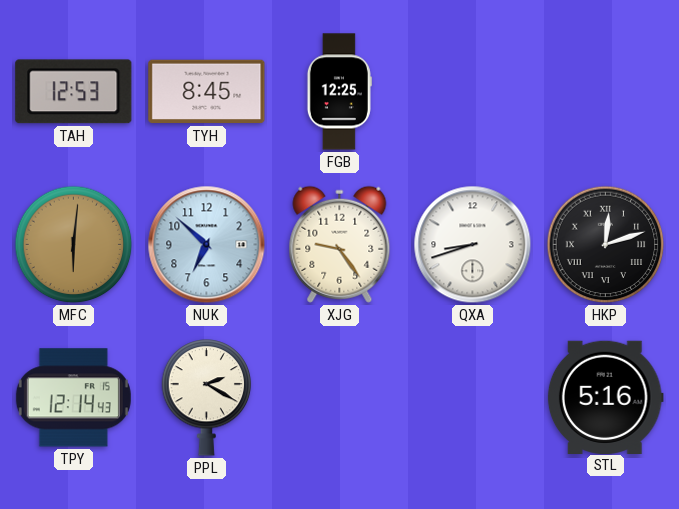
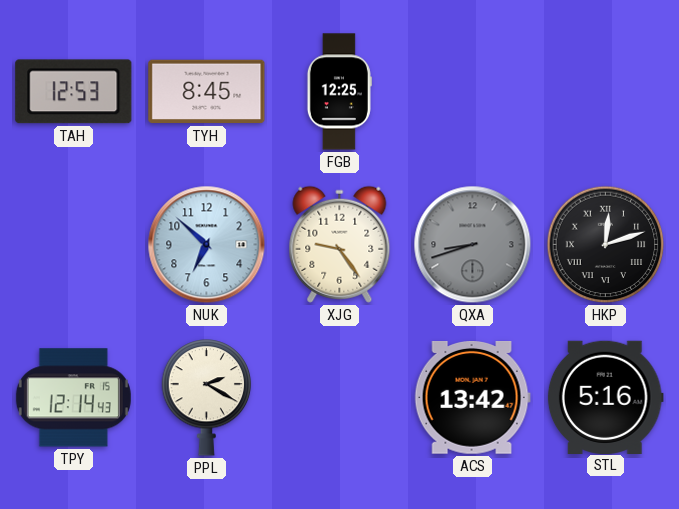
MFC: 6:01 -> none
QXA dial: white -> grey
ACS: none -> 13:42
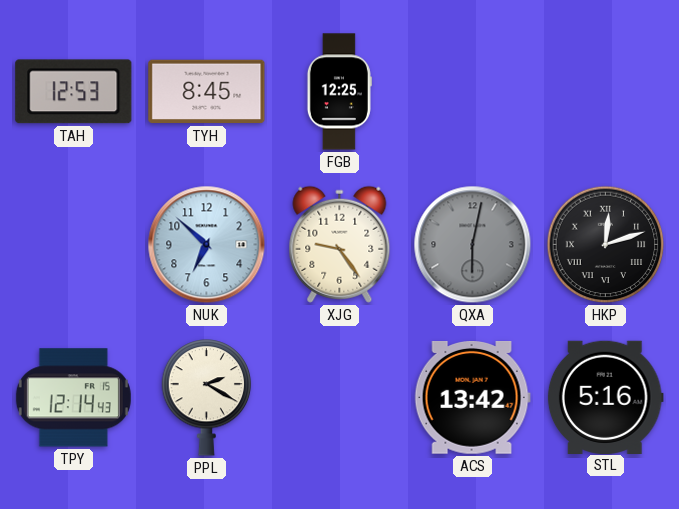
QXA: 8:42 -> 6:02
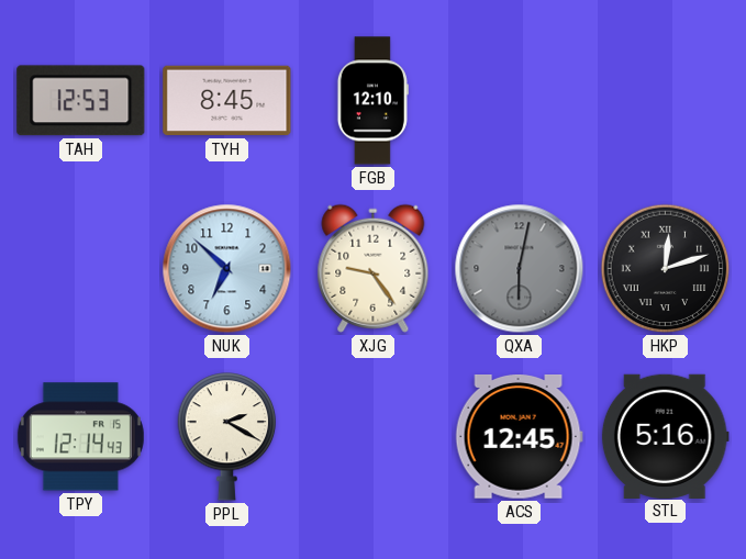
FGB: 12:25 -> 12:10
ACS: 13:42 -> 12:45
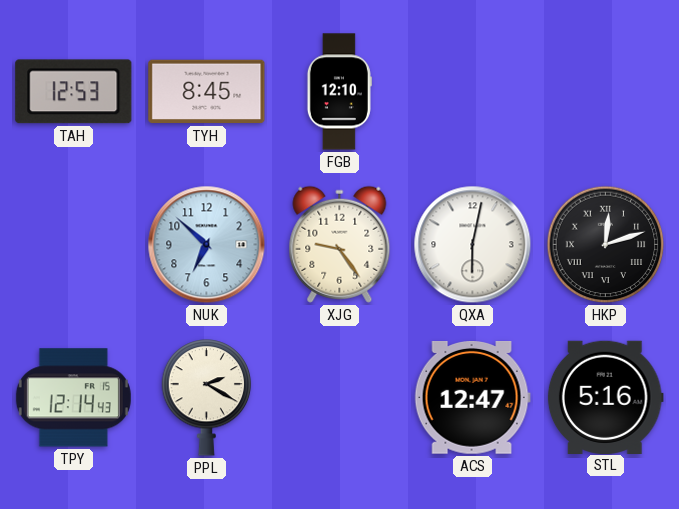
QXA dial: grey -> white
ACS: 12:45 -> 12:47
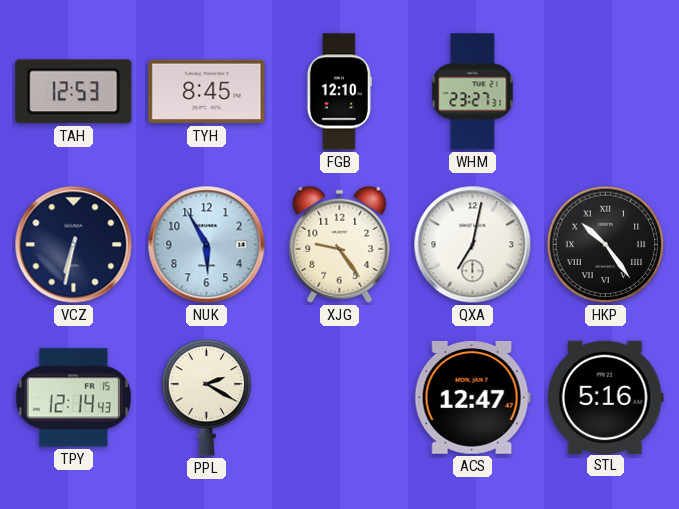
WHM: none -> 23:27
VCZ: none -> 6:32
NUK: 6:52 -> 5:55
QXA: 6:02 -> 7:02
HKP: 12:12 -> 10:24
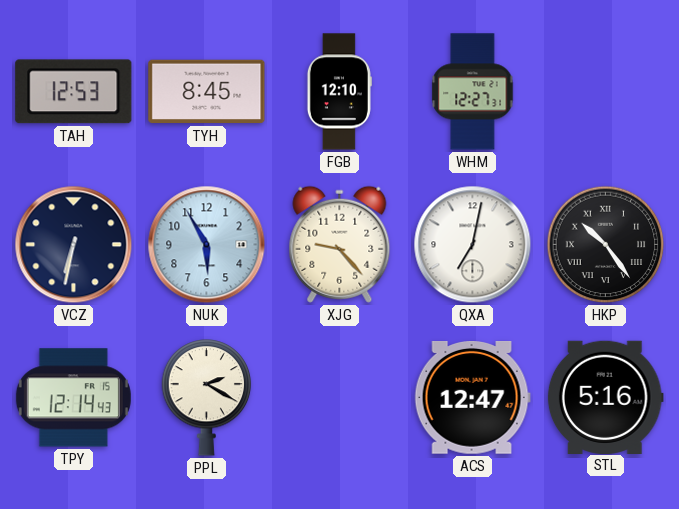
WHM: 23:27 -> 12:27
XJG: 9:24 -> 9:23
